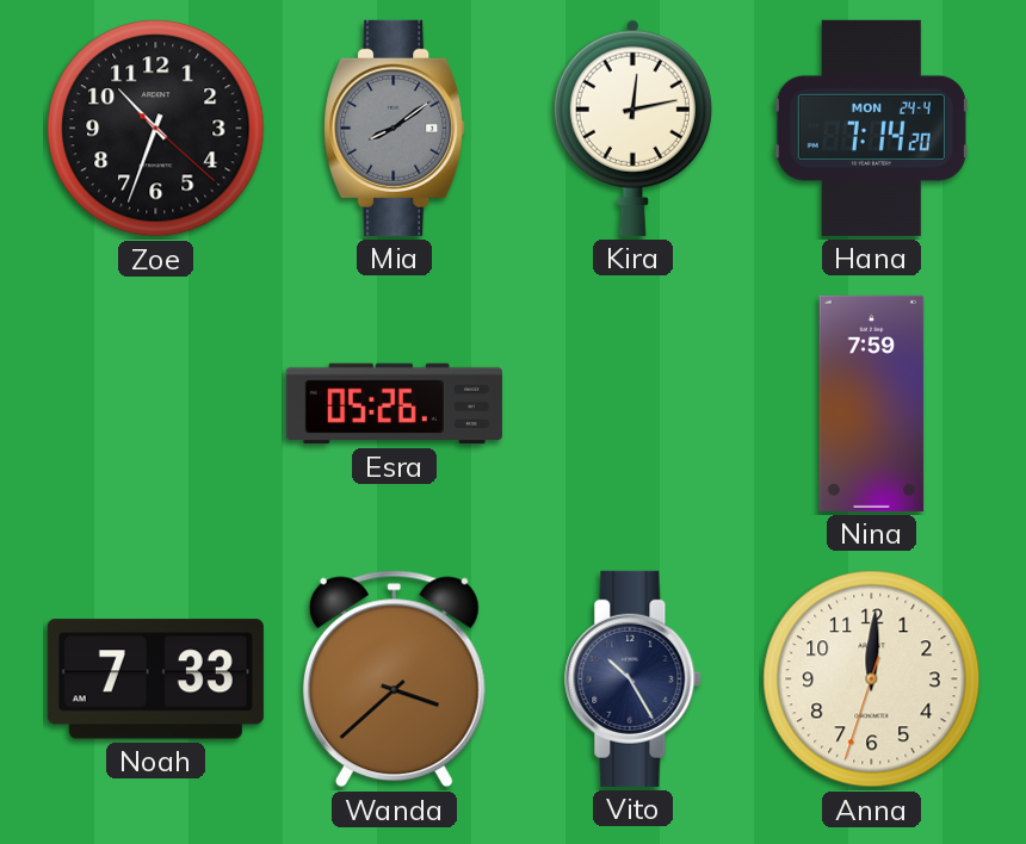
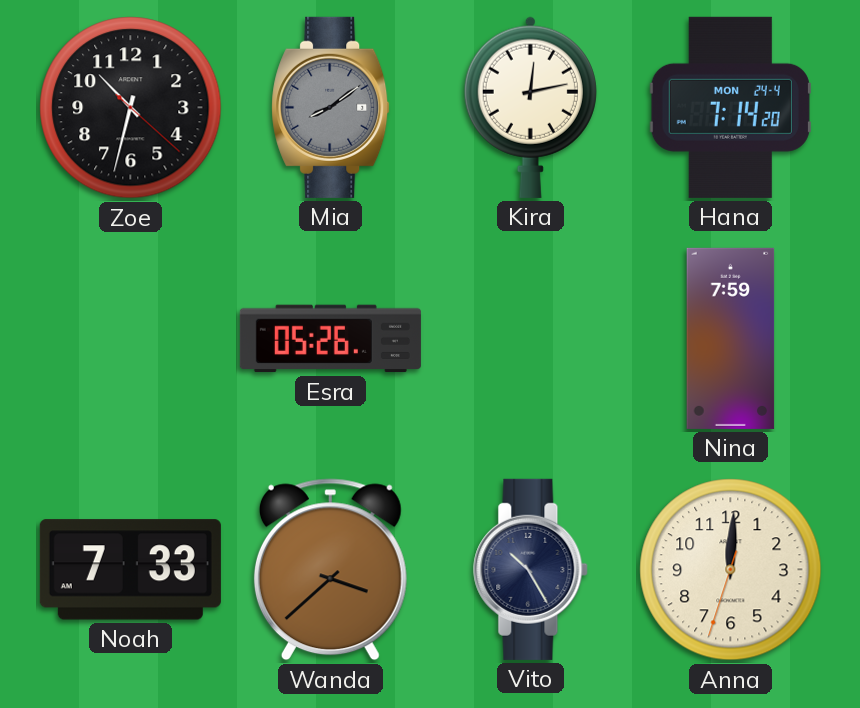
Zoe: 10:33 -> 10:32
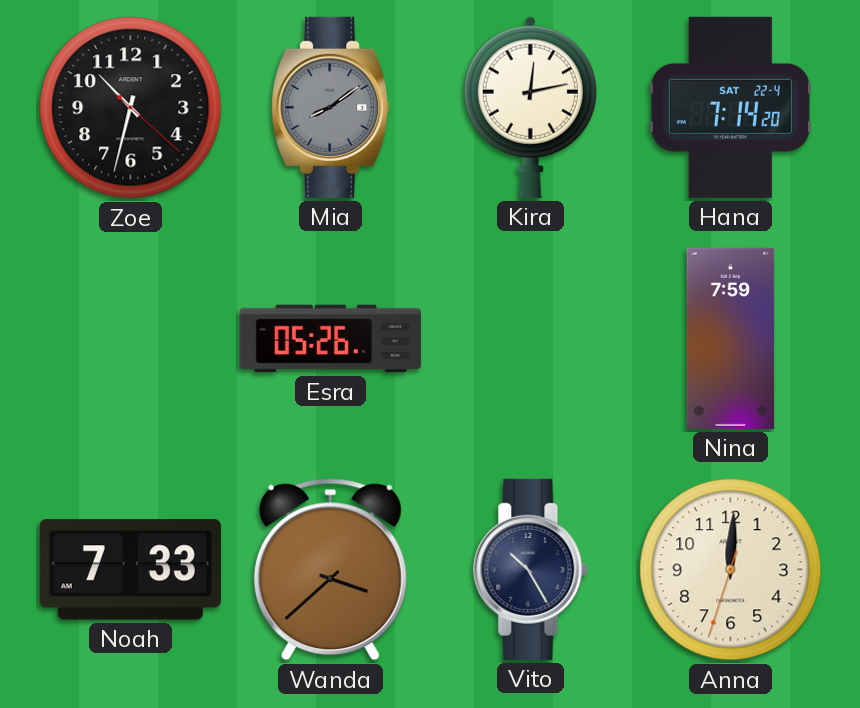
Hana date: MON 24-4 -> SAT 22-4
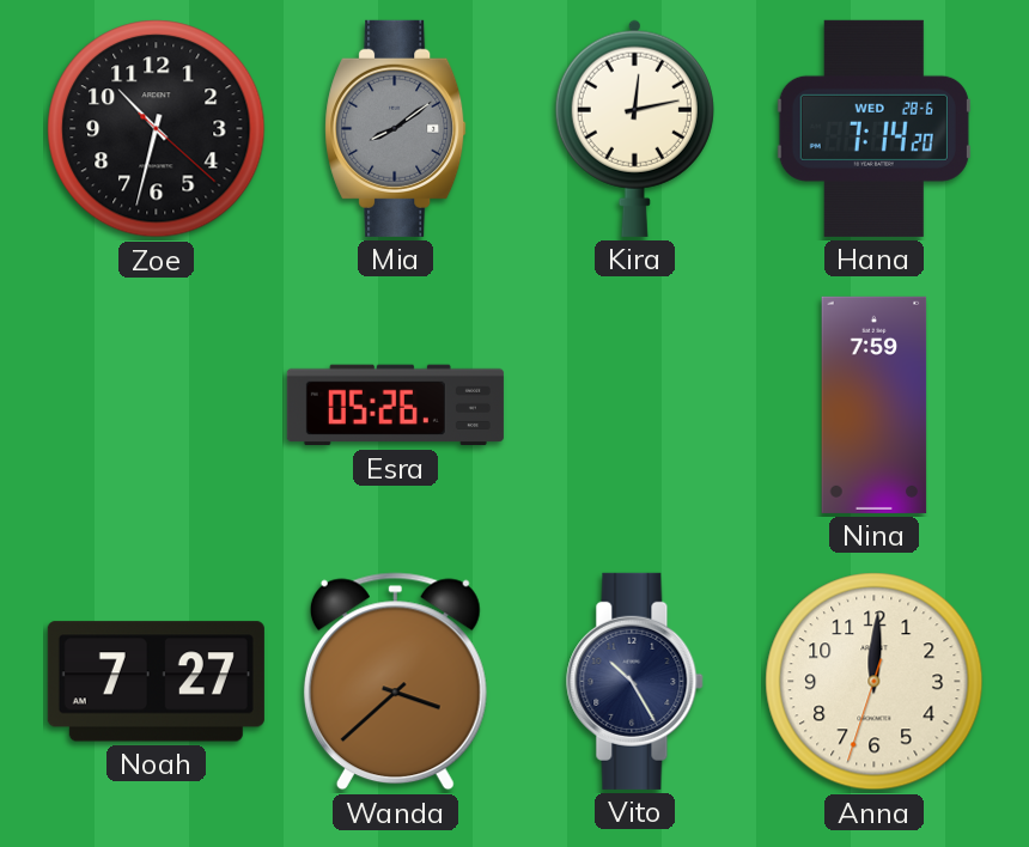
Hana date: SAT 22-4 -> WED 28-6
Noah: 7:33 -> 7:27
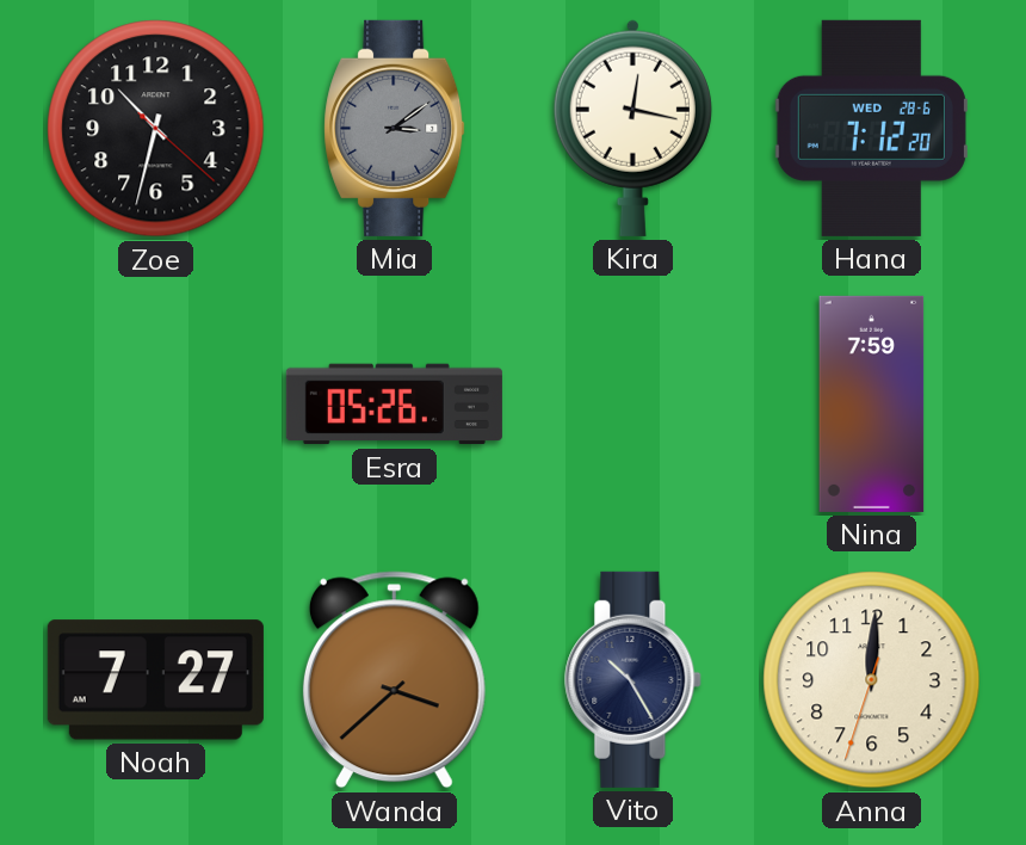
Mia: 8:09 -> 3:09
Kira: 12:13 -> 12:17
Hana: 7:14 -> 7:12
